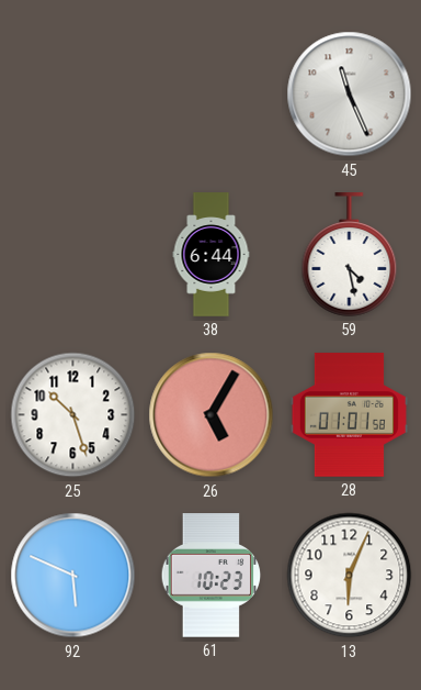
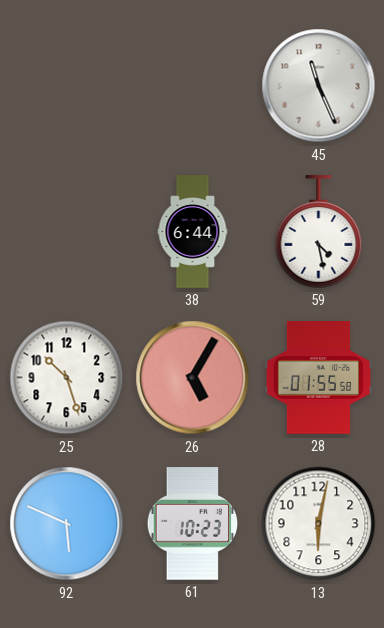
28: 01:01 -> 01:55
13: 6:04 -> 6:02
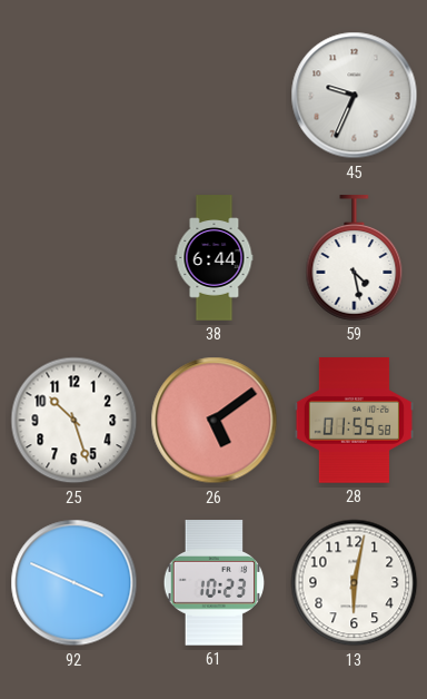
45: 11:26 -> 9:34
26: 5:05 -> 5:09
92: 5:49 -> 3:49
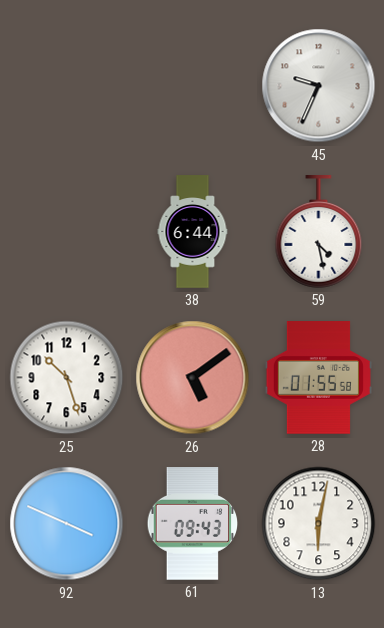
61: 10:23 -> 09:43
